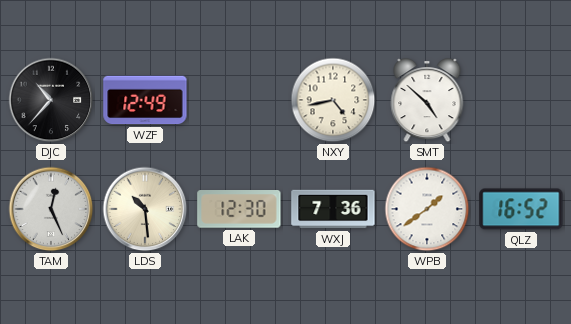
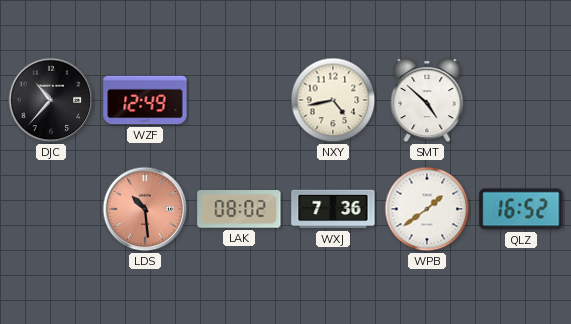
TAM: 12:26 -> none
LDS dial: cream -> salmon
LAK: 12:30 -> 08:02
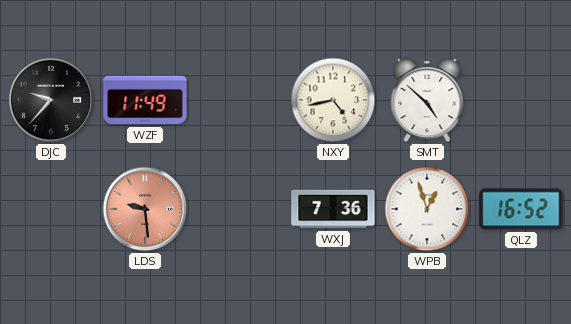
DJC: 10:37 -> 9:37
WZF: 12:49 -> 11:49
LDS: 10:29 -> 9:29
LAK: 08:02 -> none
WPB: 1:39 -> 12:57
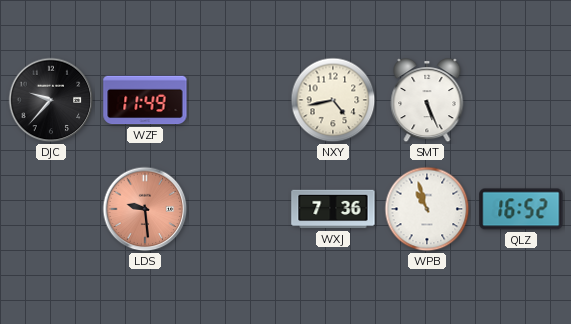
SMT: 4:52 -> 5:26
WPB: 12:57 -> 10:57
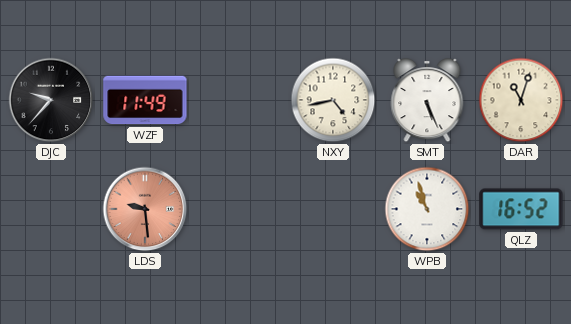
DAR: none -> 11:03
WXJ: 7:36 -> none
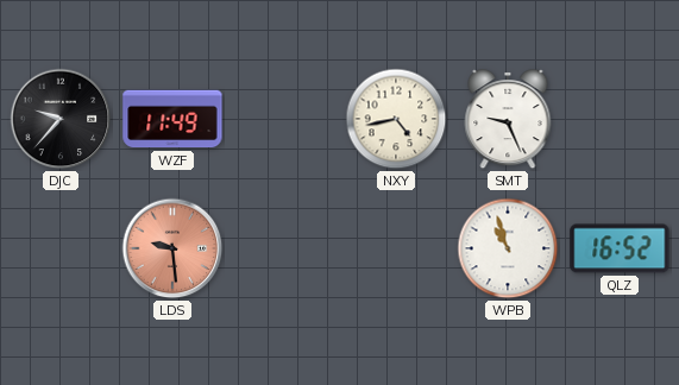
SMT: 5:26 -> 9:26
DAR: 11:03 -> none
